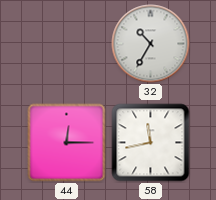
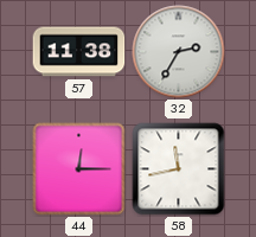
57: none -> 11:38
32: 10:35 -> 2:35
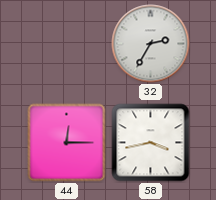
57: 11:38 -> none
58: 11:43 -> 3:43
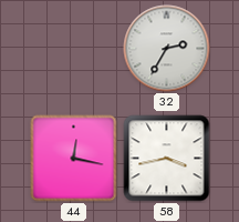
44: 12:15 -> 12:17
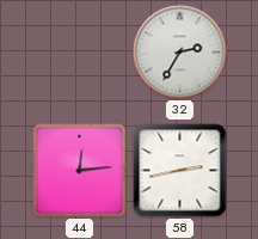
44: 12:17 -> 12:14
58: 3:43 -> 2:43
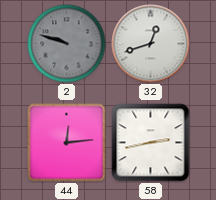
2: none -> 9:48
32: 2:35 -> 12:42
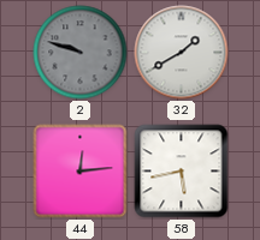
32: 12:42 -> 1:40
58: 2:43 -> 5:43
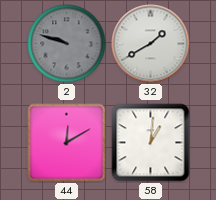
44: 12:14 -> 12:10
58: 5:43 -> 1:01
